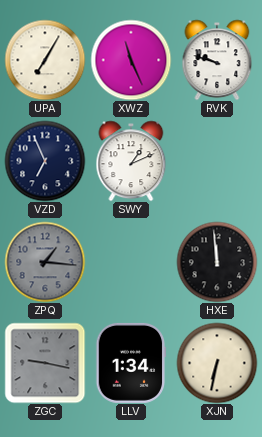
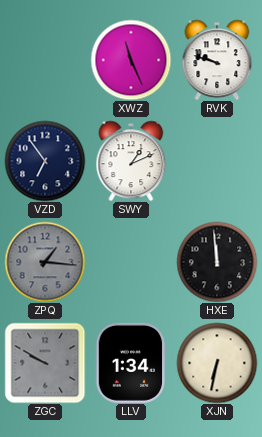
UPA: 7:05 -> none
VZD: 6:56 -> 6:54
ZGC: 9:17 -> 9:50
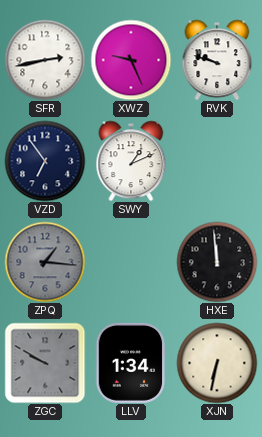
SFR: none -> 2:43
XWZ: 11:26 -> 9:26
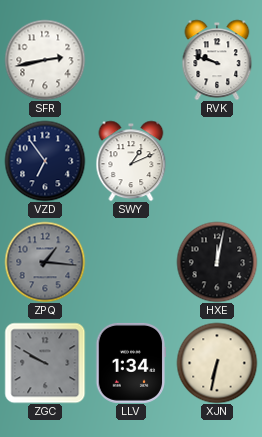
XWZ: 9:26 -> none
HXE: 11:59 -> 12:02
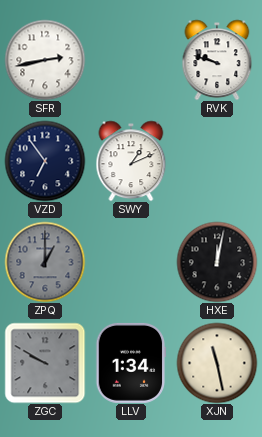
ZPQ: 1:16 -> 1:00
XJN: 6:32 -> 11:28
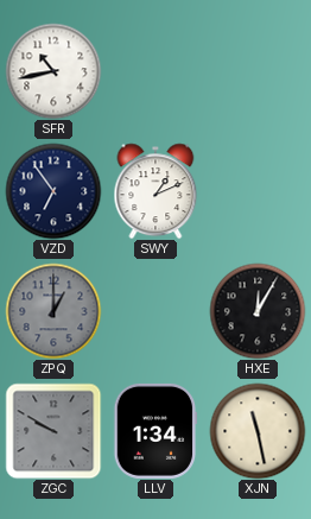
SFR: 2:43 -> 10:43
RVK: 9:48 -> none
HXE: 12:02 -> 12:05
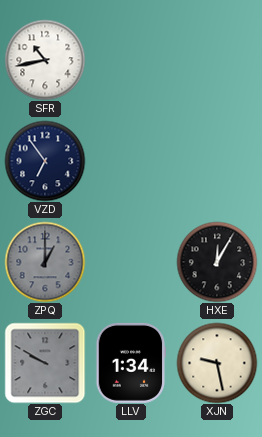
SWY: 1:11 -> none
XJN: 11:28 -> 9:28
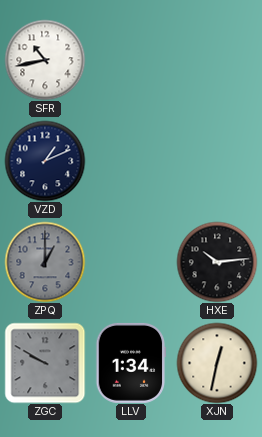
VZD: 6:54 -> 1:11
HXE: 12:05 -> 10:14
XJN: 9:28 -> 12:32
